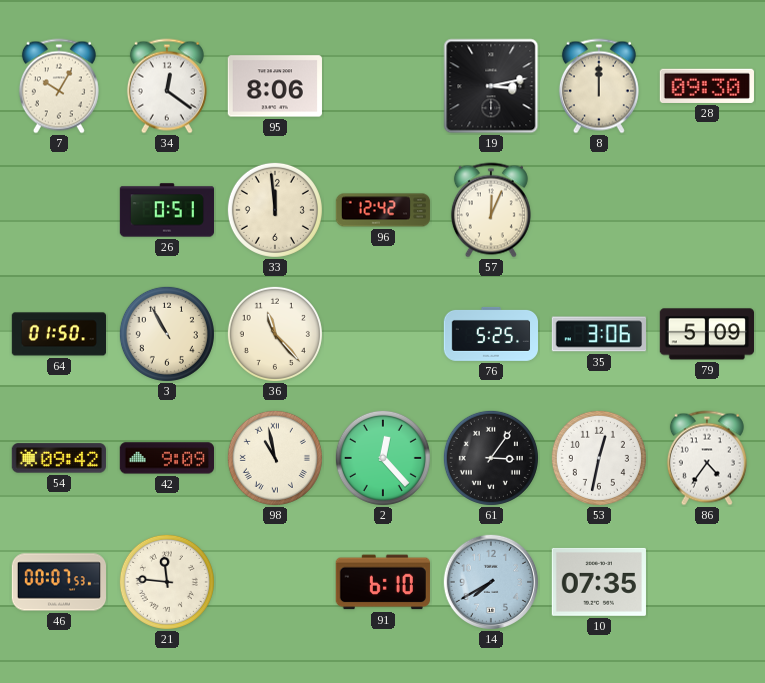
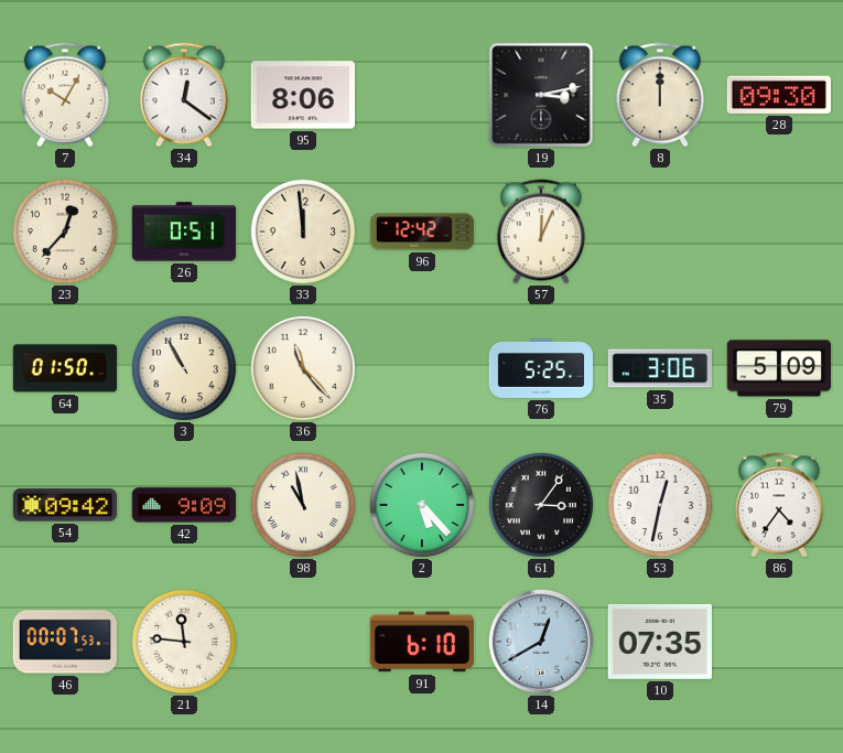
23: none -> 12:37
2: 12:23 -> 5:23
14: 7:40 -> 12:40
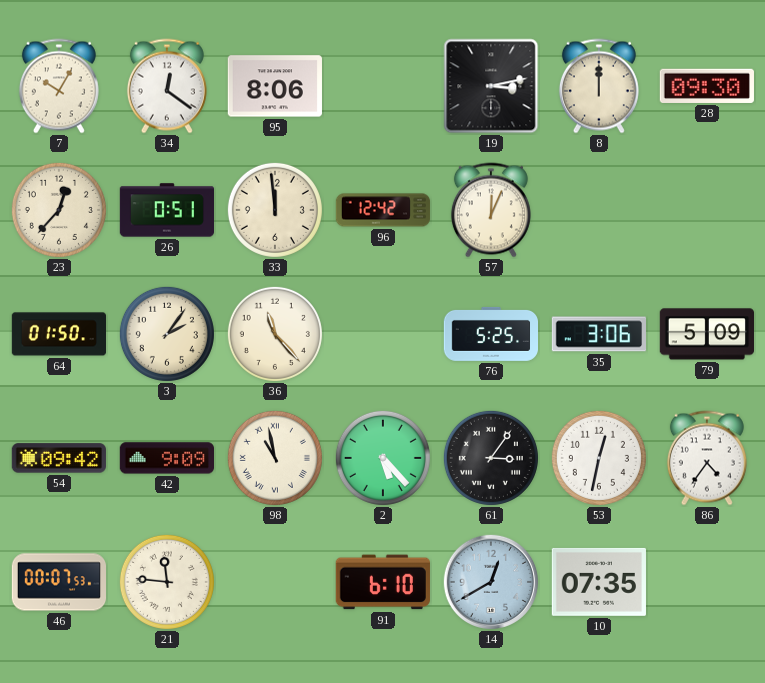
3: 10:55 -> 2:06
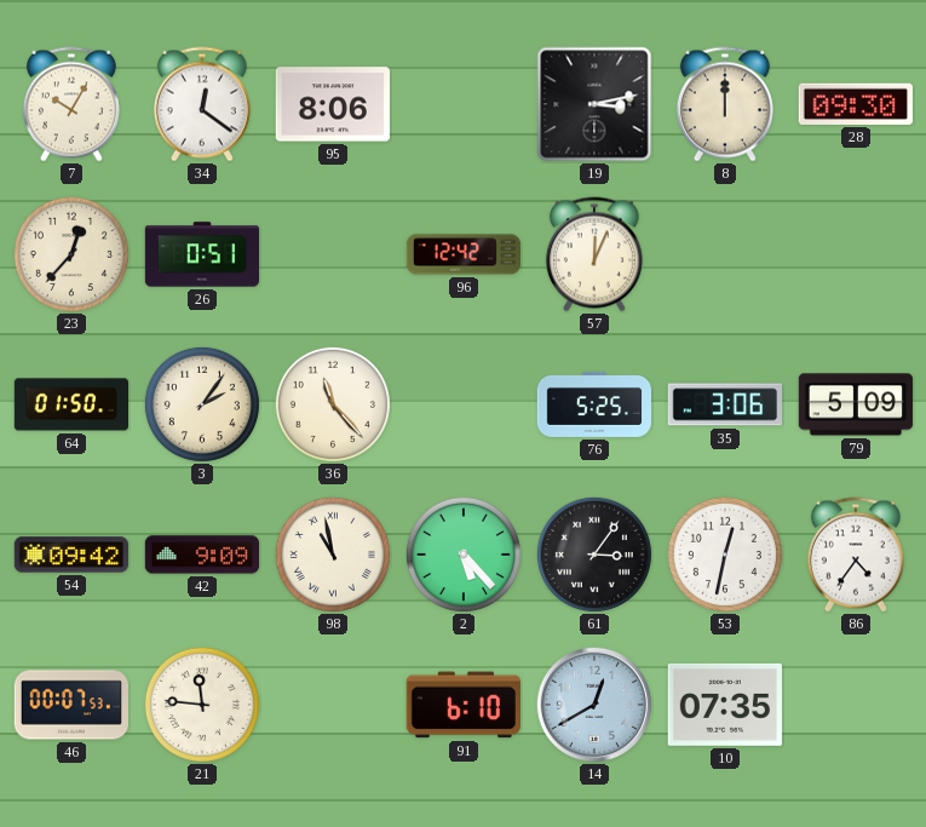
33: 11:59 -> none
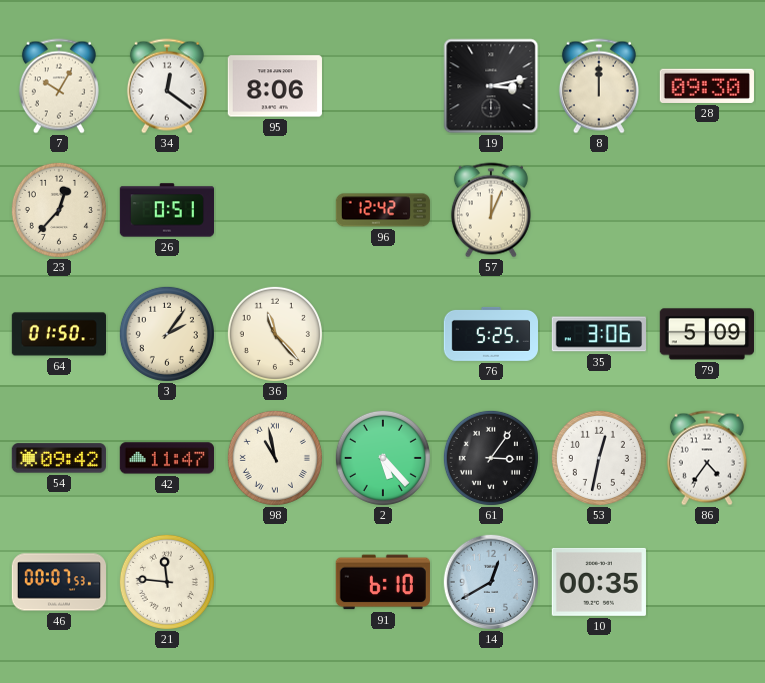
42: 9:09 -> 11:47
10: 07:35 -> 00:35
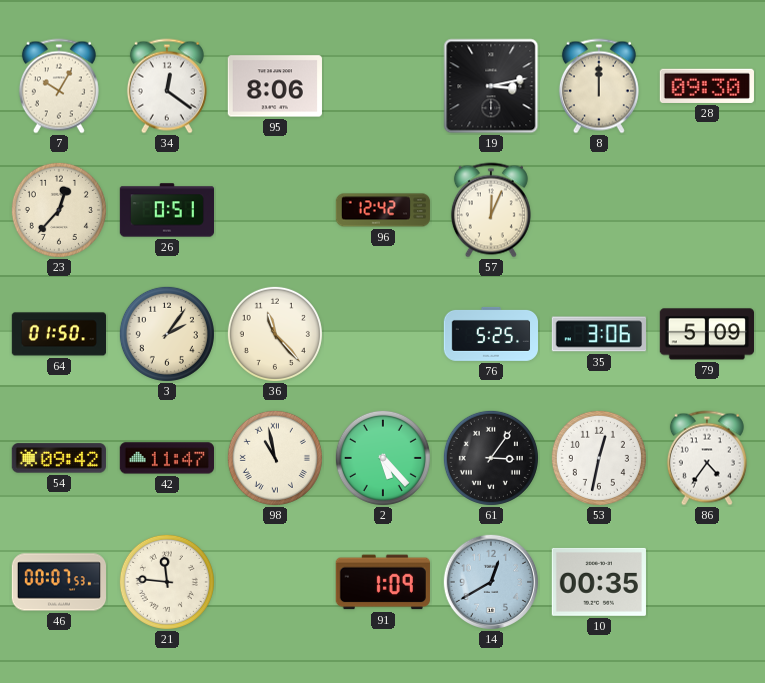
91: 6:10 -> 1:09
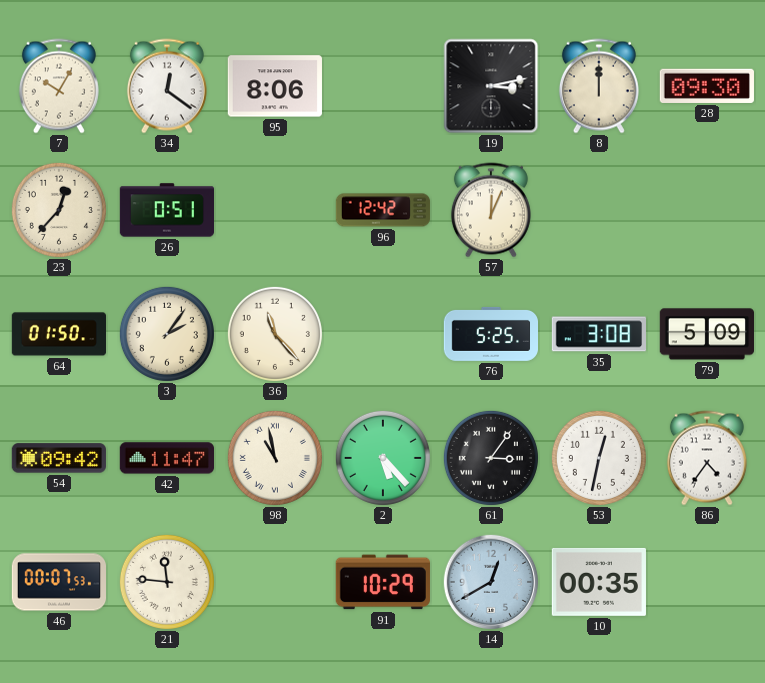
35: 3:06 -> 3:08
91: 1:09 -> 10:29
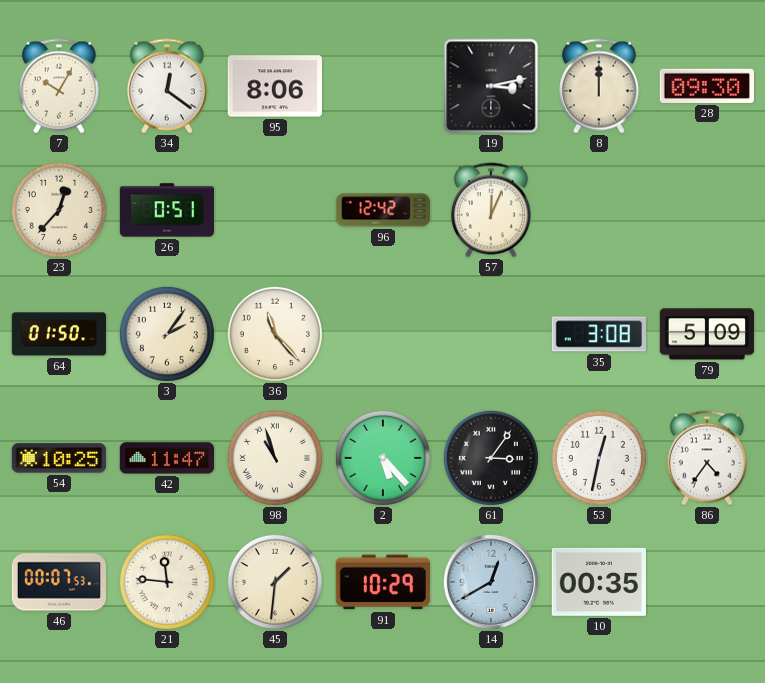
76: 5:25 -> none
54: 09:42 -> 10:25
98: 10:58 -> 10:57
45: none -> 1:31
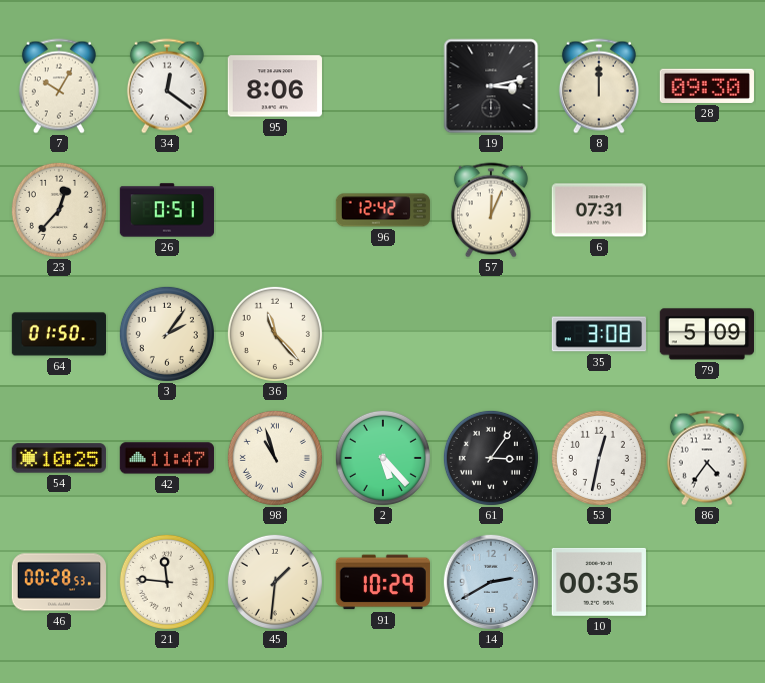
6: none -> 07:31
46: 00:07 -> 00:28
14: 12:40 -> 2:40
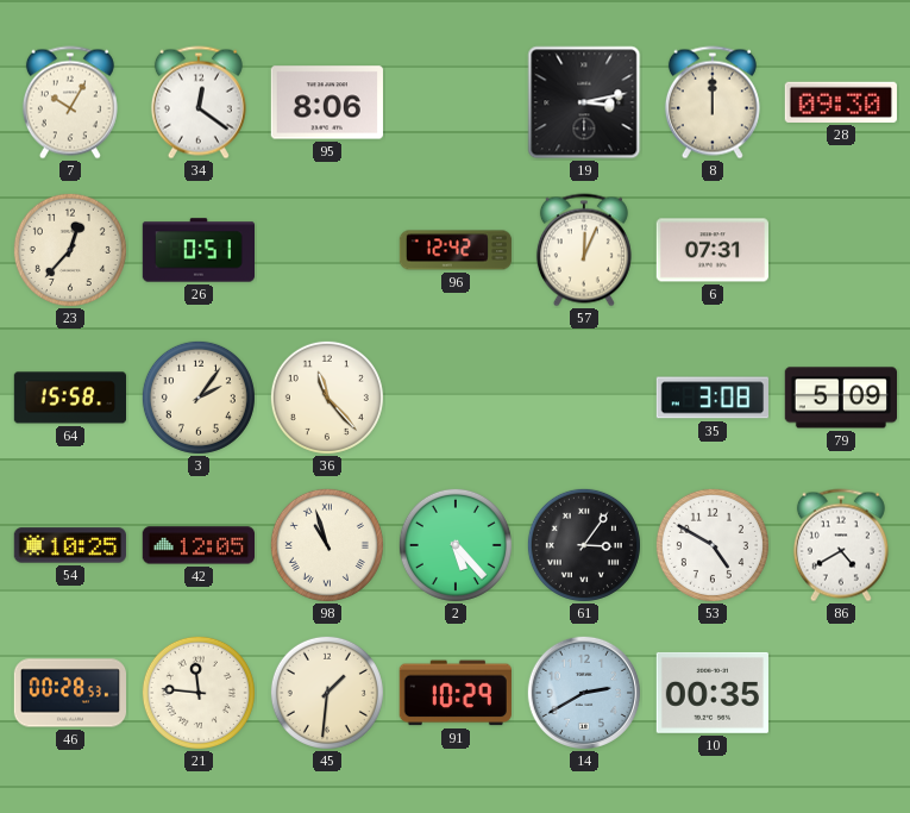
64: 01:50 -> 15:58
42: 11:47 -> 12:05
53: 12:32 -> 4:50
86: 4:36 -> 4:40
